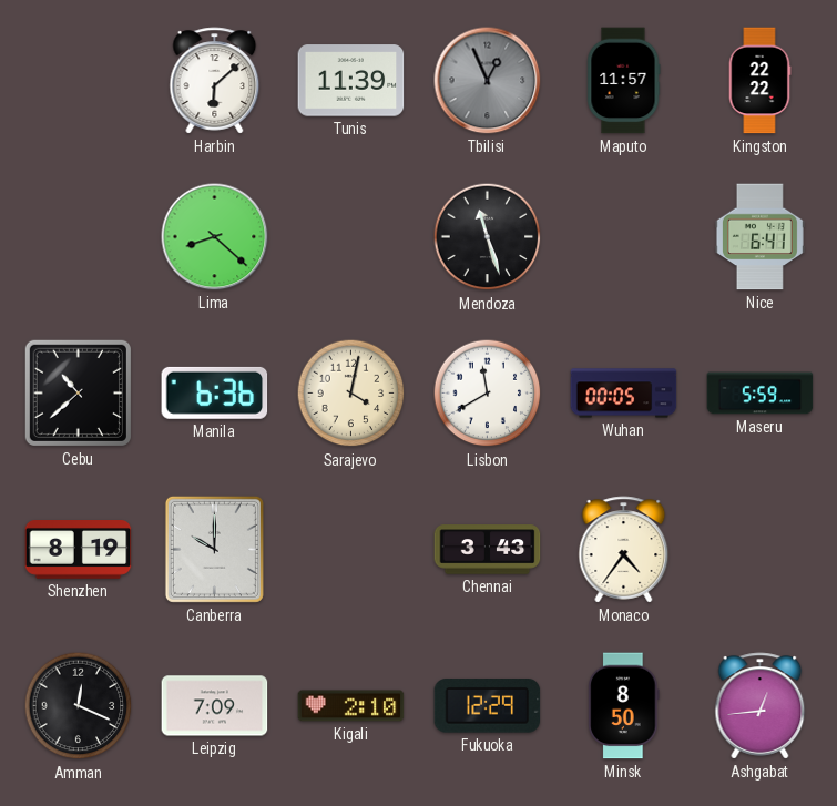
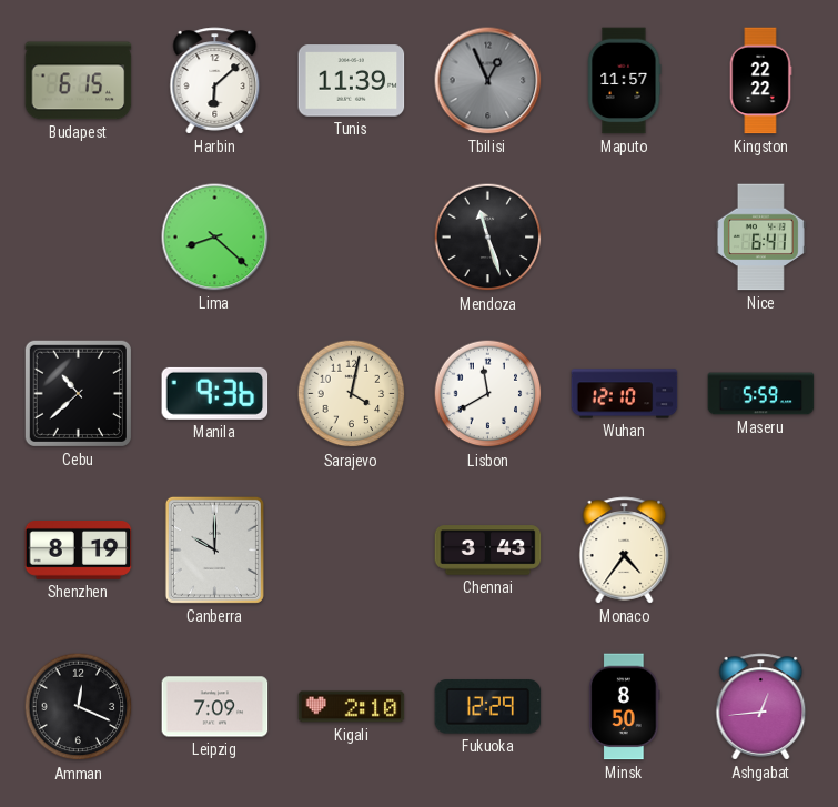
Budapest: none -> 6:15
Manila: 6:36 -> 9:36
Wuhan: 00:05 -> 12:10
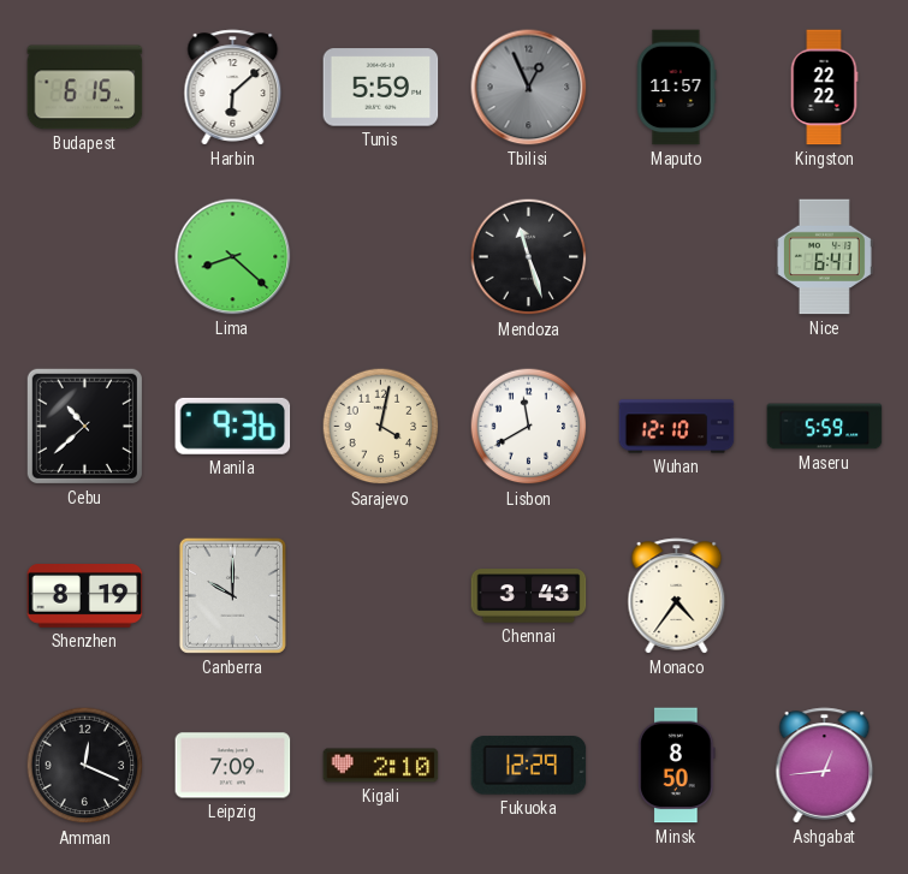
Tunis: 11:39 -> 5:59
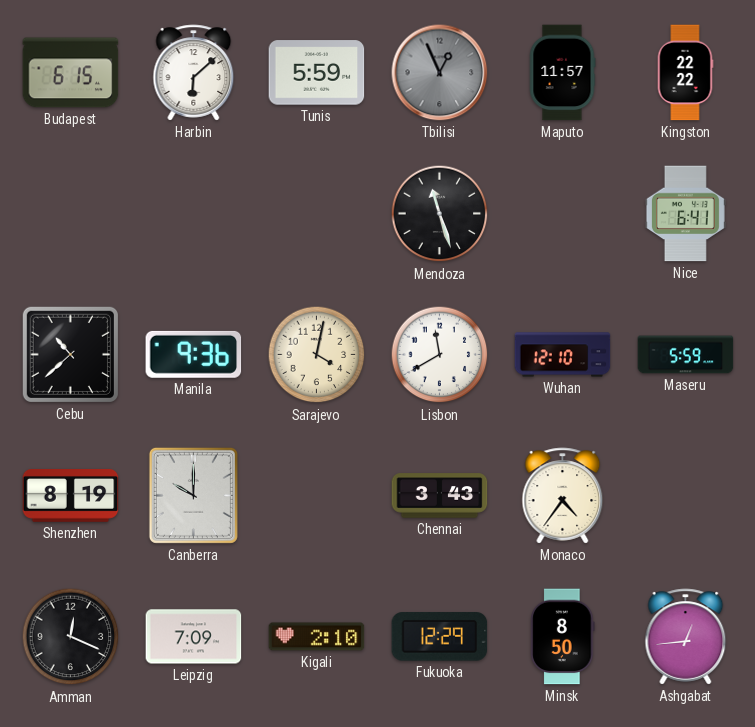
Lima: 8:22 -> none
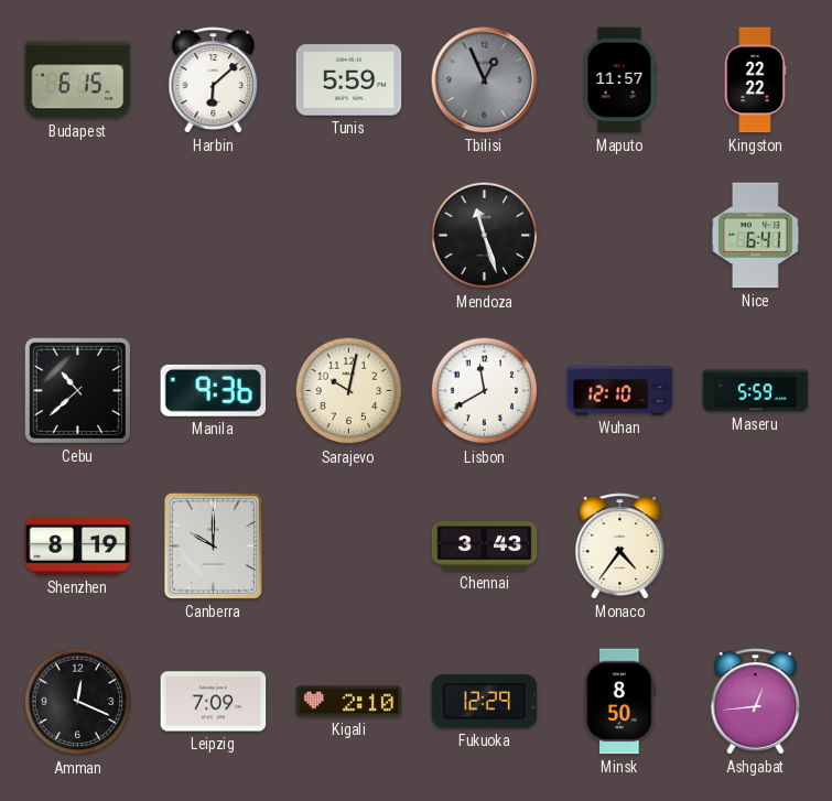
Sarajevo: 4:02 -> 10:02
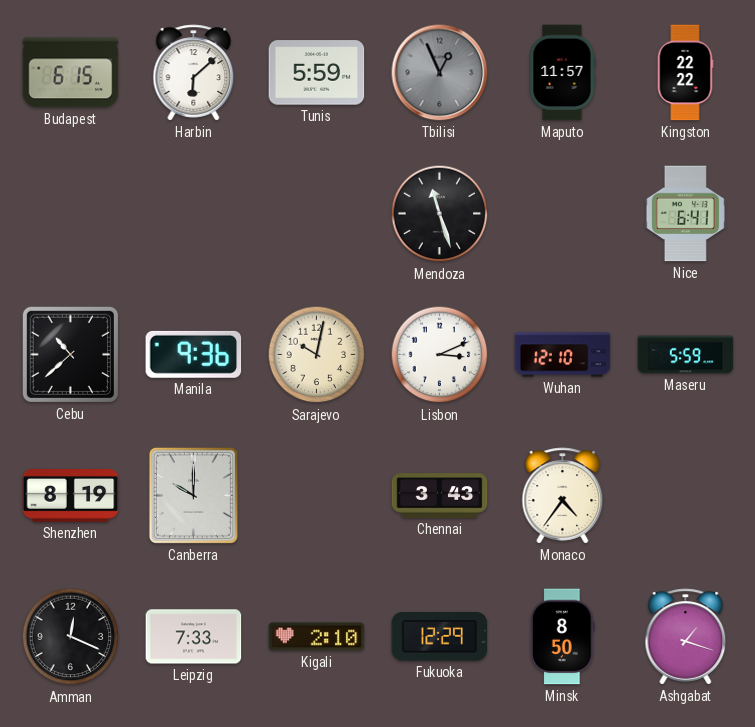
Lisbon: 11:40 -> 3:11
Leipzig: 7:09 -> 7:33
Ashgabat: 12:44 -> 1:18
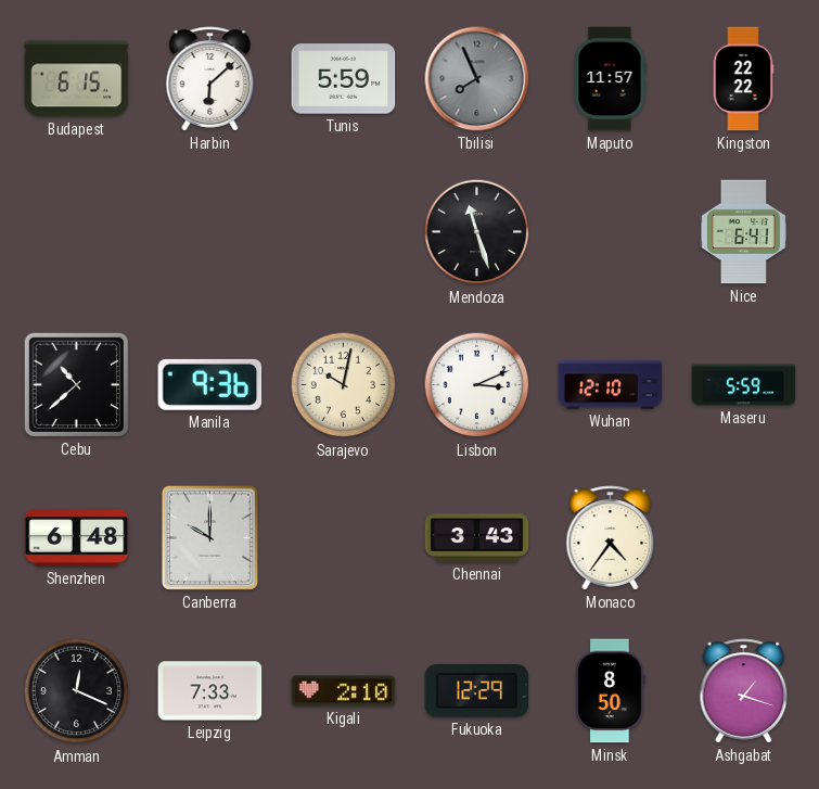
Tbilisi: 12:56 -> 7:56
Shenzhen: 8:19 -> 6:48
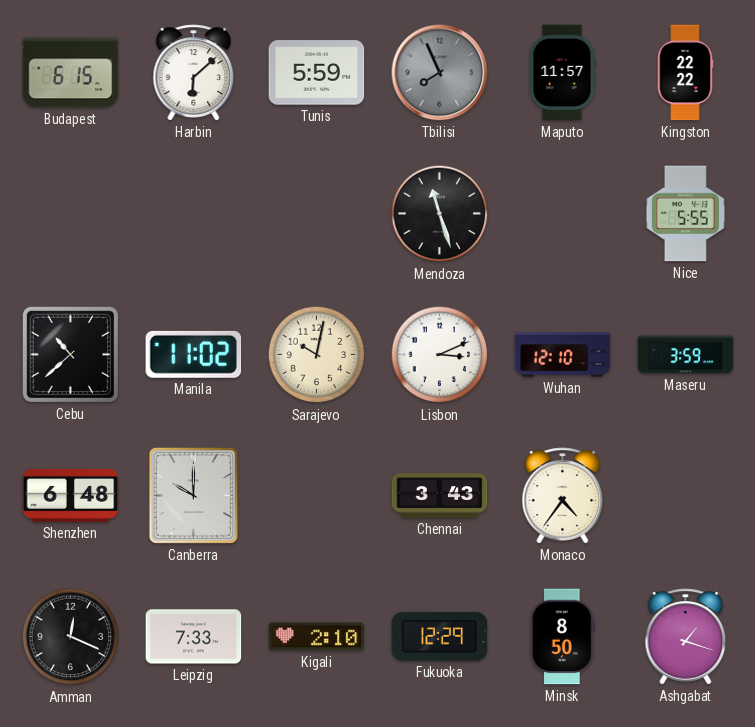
Nice: 6:41 -> 5:55
Manila: 9:36 -> 11:02
Maseru: 5:59 -> 3:59
